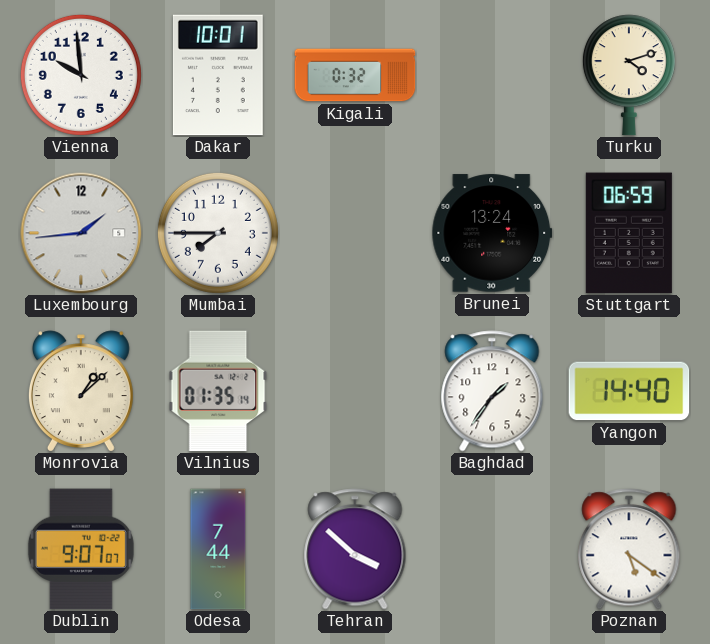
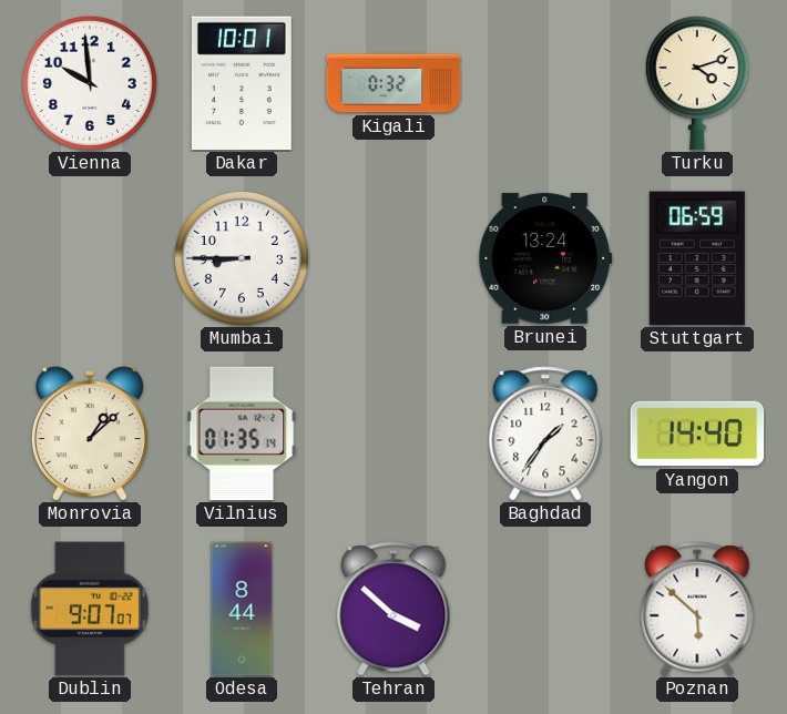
Luxembourg: 1:44 -> none
Mumbai: 7:45 -> 8:45
Odesa: 7:44 -> 8:44
Poznan: 5:21 -> 5:52
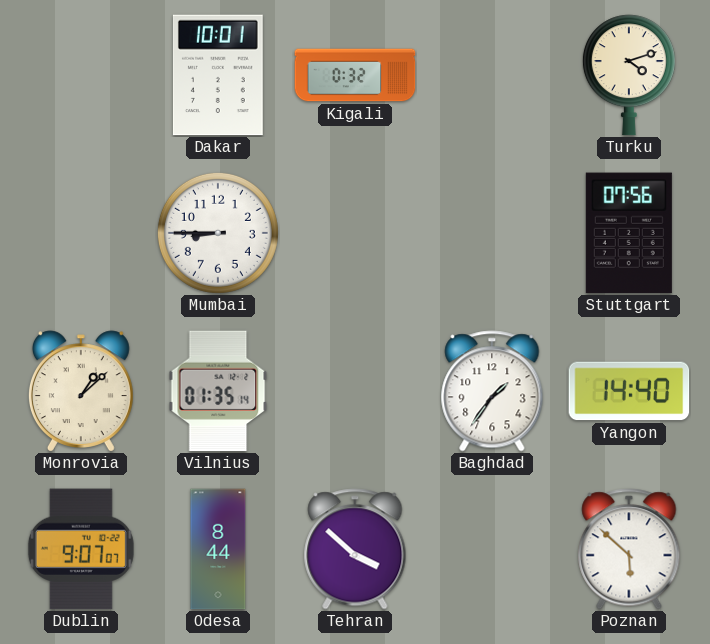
Vienna: 9:59 -> none
Brunei: 13:24 -> none
Stuttgart: 06:59 -> 07:56
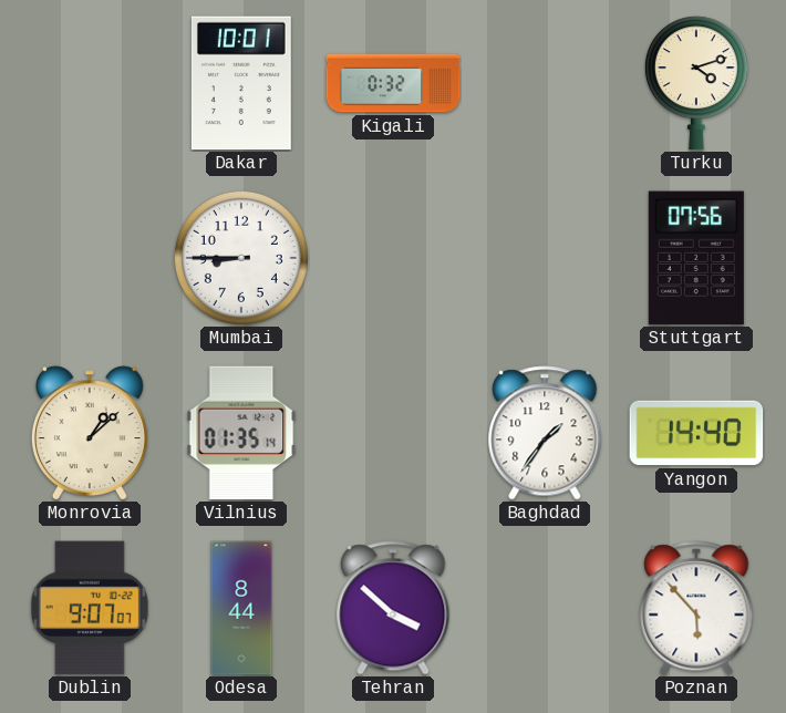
Poznan: 5:52 -> 5:53
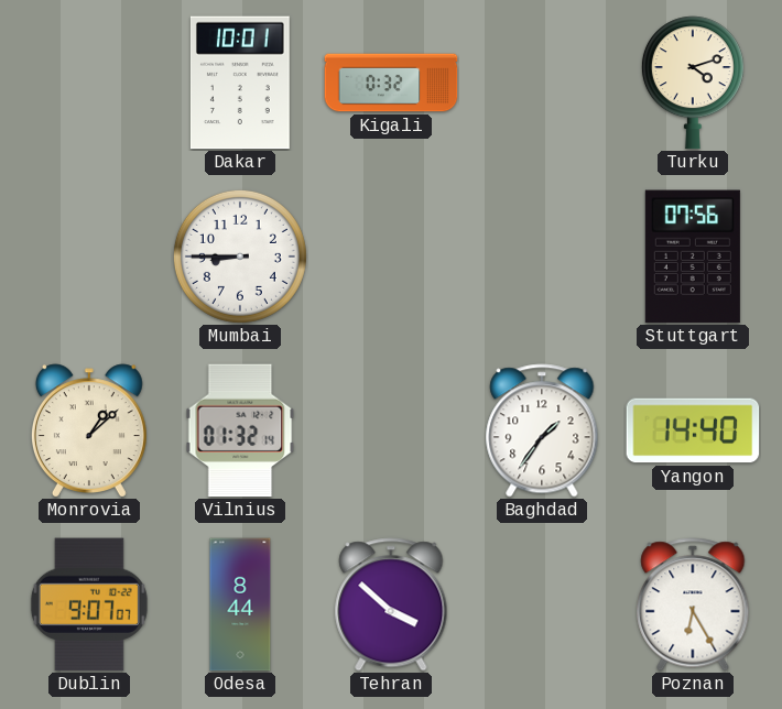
Vilnius: 01:35 -> 01:32
Poznan: 5:53 -> 6:25
